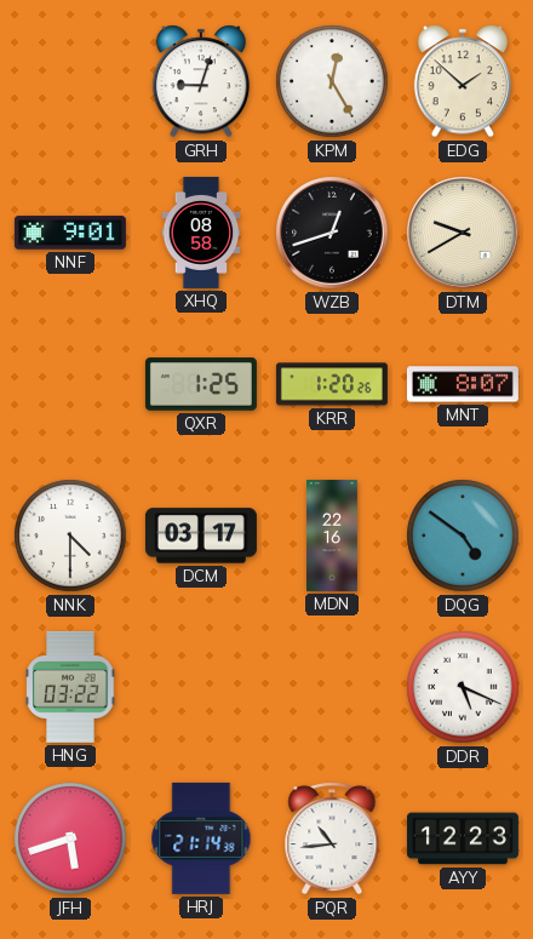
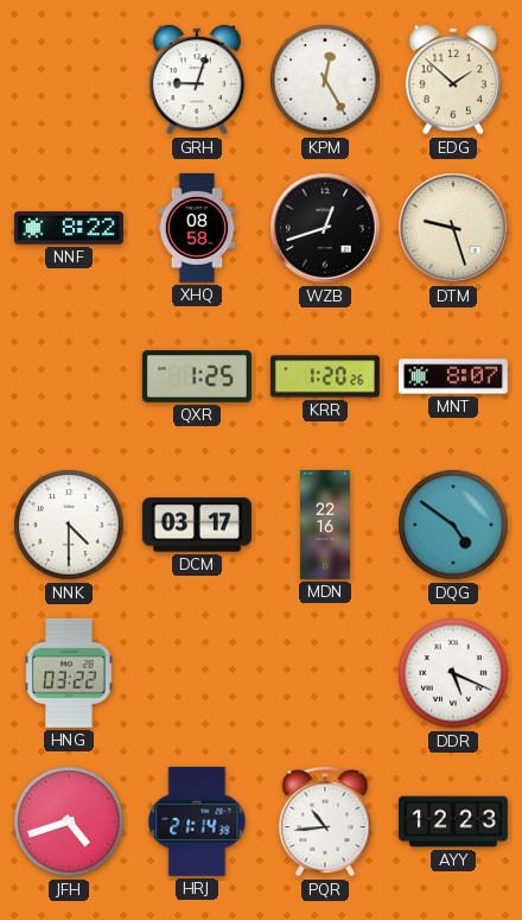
NNF: 9:01 -> 8:22
DTM: 9:40 -> 9:27
JFH: 5:42 -> 4:42
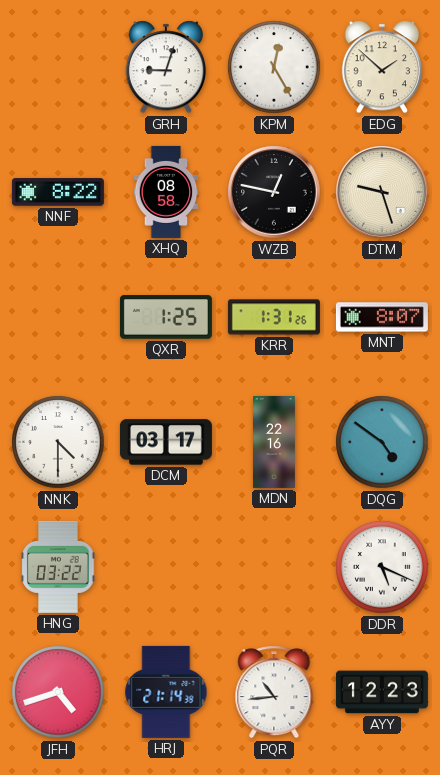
WZB: 12:42 -> 12:47
KRR: 1:20 -> 1:31
